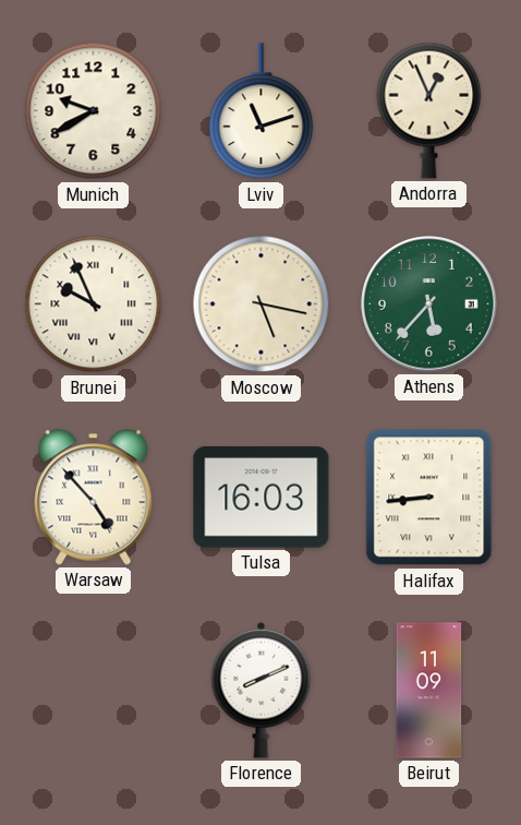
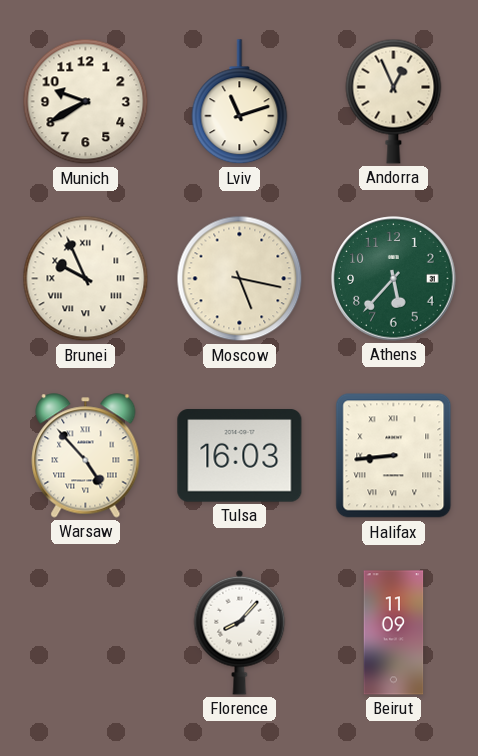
Florence: 8:11 -> 8:07
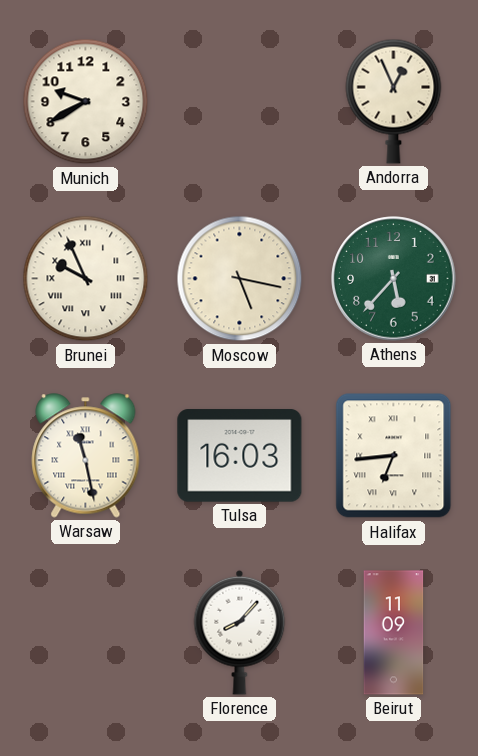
Lviv: 11:12 -> none
Warsaw: 4:53 -> 11:28
Halifax: 8:44 -> 6:44
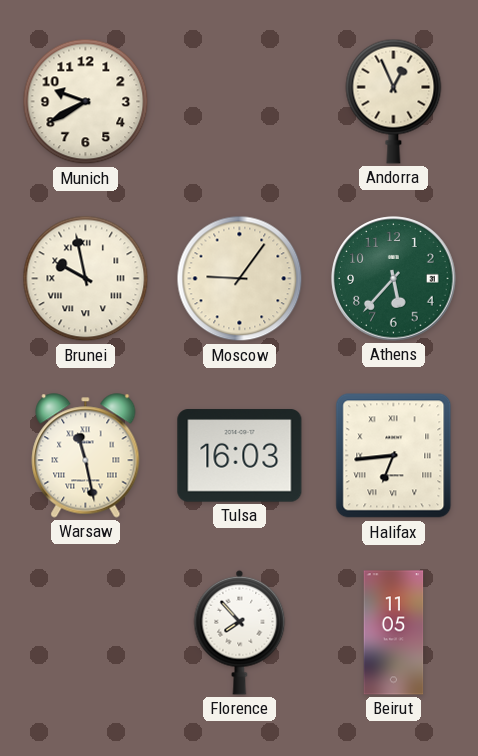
Brunei: 9:56 -> 9:58
Moscow: 5:17 -> 9:06
Florence: 8:07 -> 7:53
Beirut: 11:09 -> 11:05
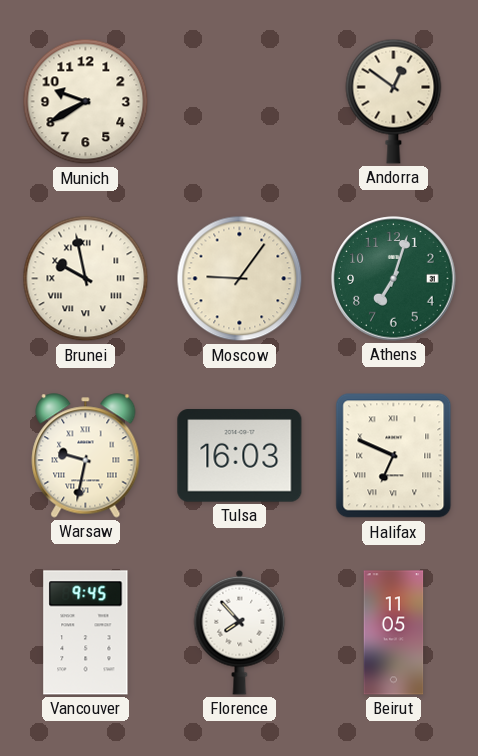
Andorra: 12:56 -> 12:51
Athens: 5:37 -> 7:03
Warsaw: 11:28 -> 9:32
Halifax: 6:44 -> 6:49
Vancouver: none -> 9:45
